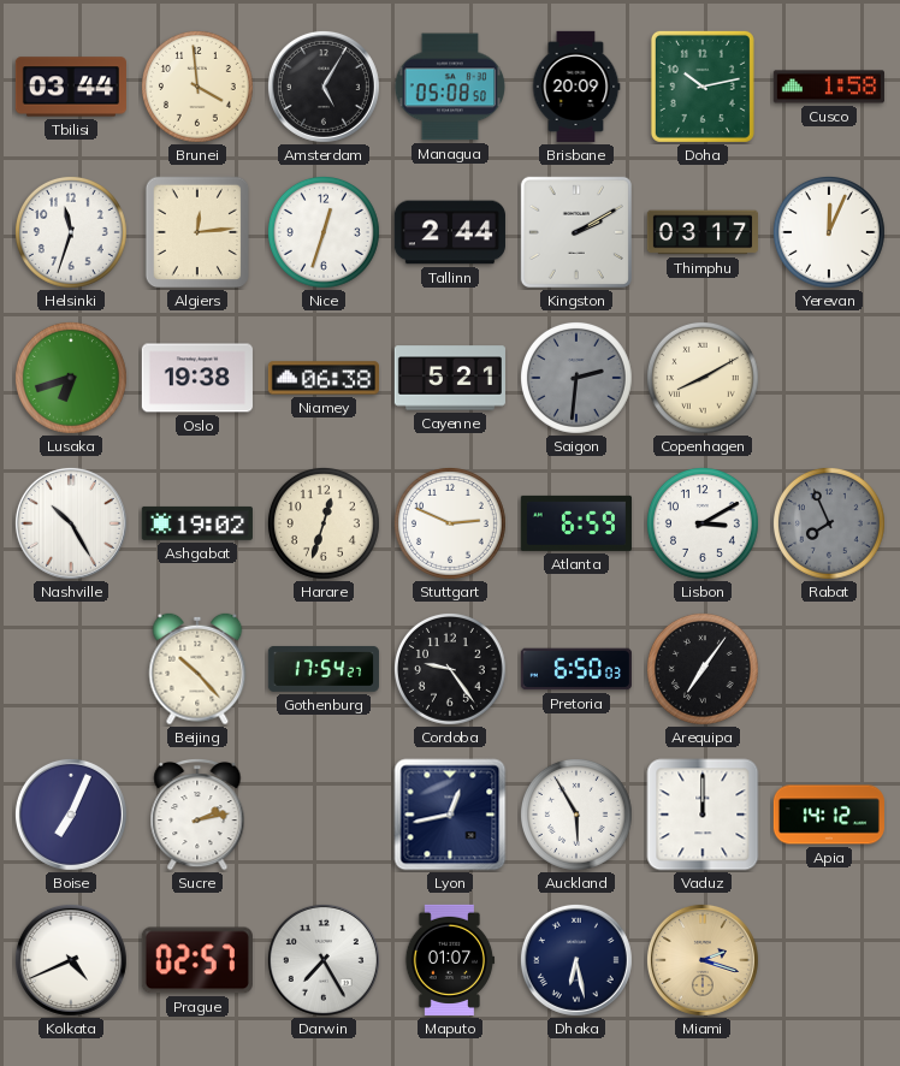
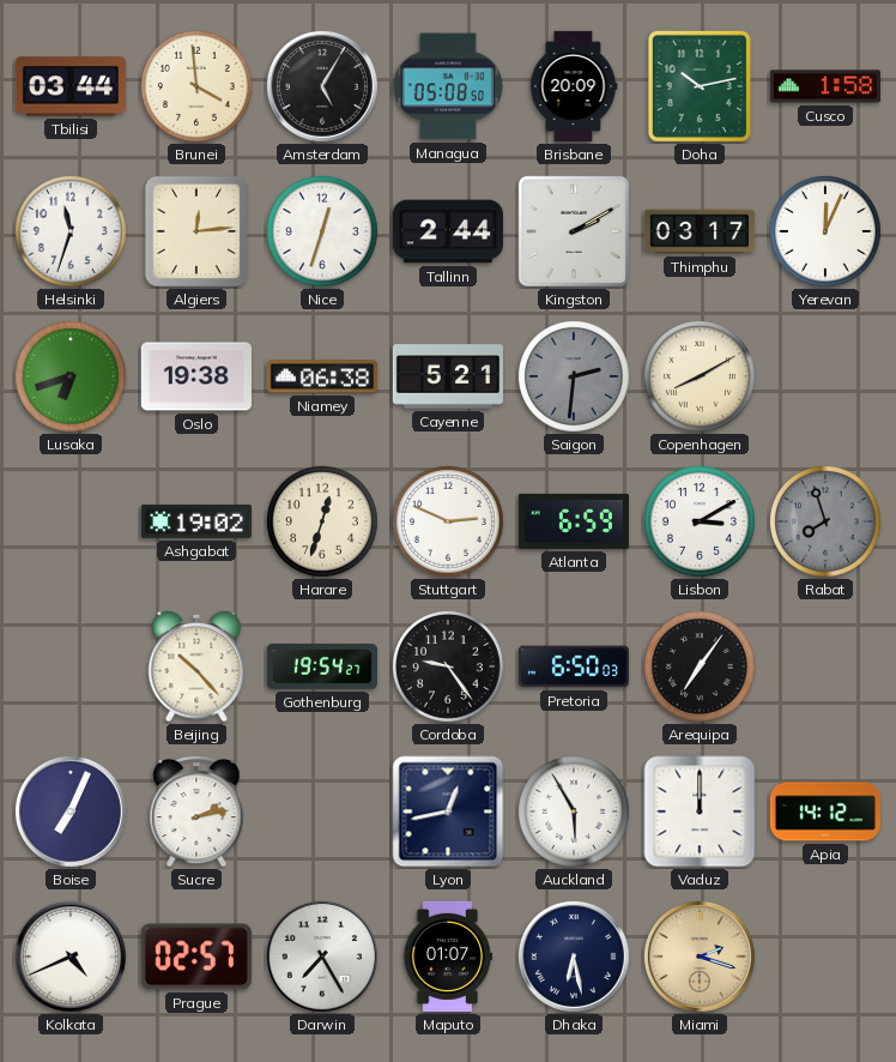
Nashville: 10:25 -> none
Rabat: 7:56 -> 7:57
Gothenburg: 17:54 -> 19:54
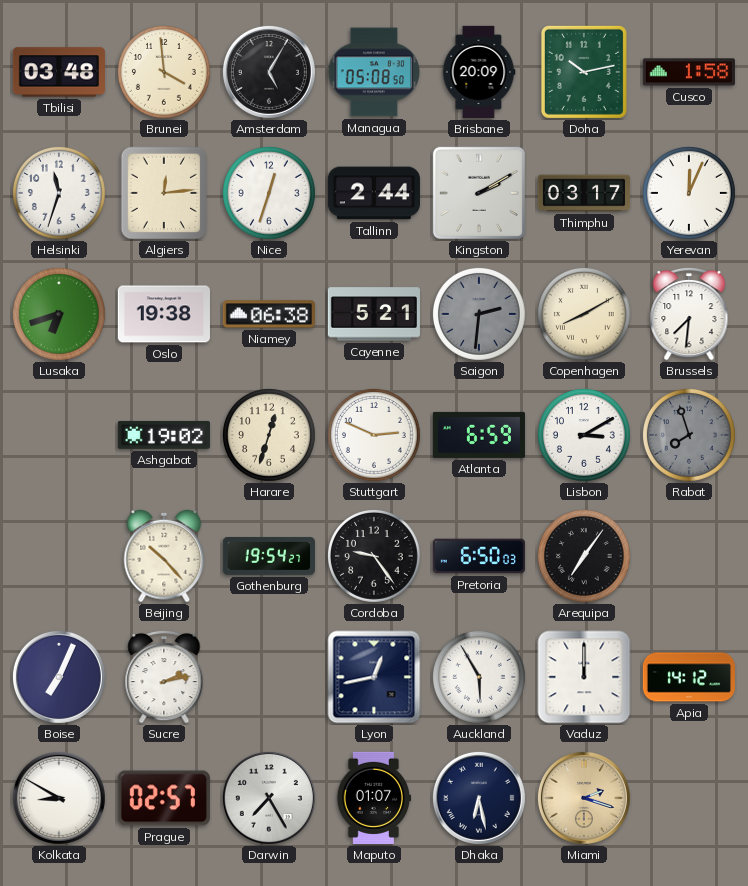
Tbilisi: 03:44 -> 03:48
Brussels: none -> 7:31
Kolkata: 4:41 -> 8:50
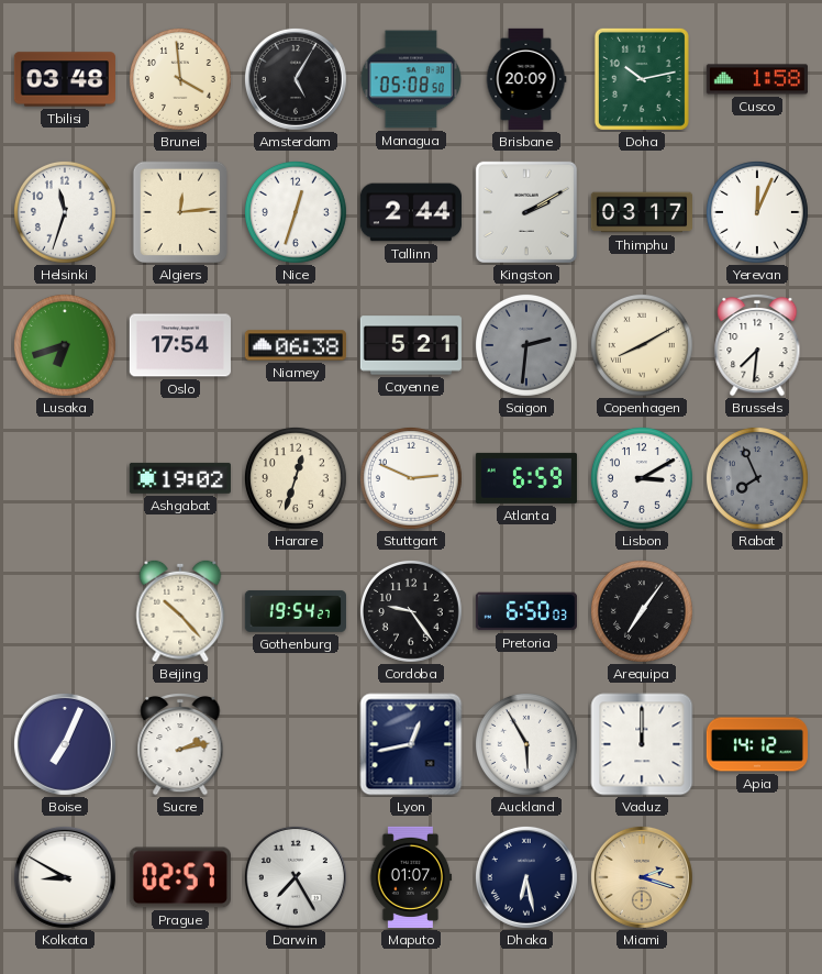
Oslo: 19:38 -> 17:54
Rabat: 7:57 -> 7:56
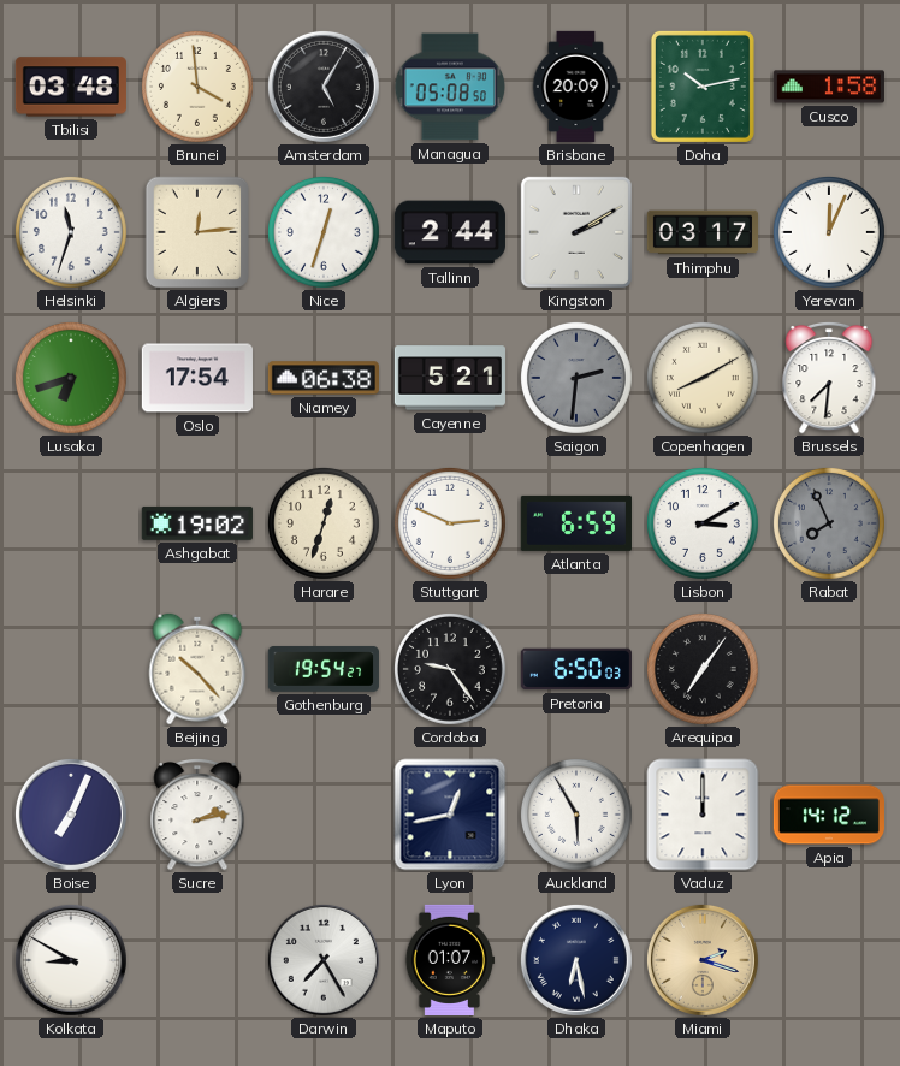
Prague: 02:57 -> none
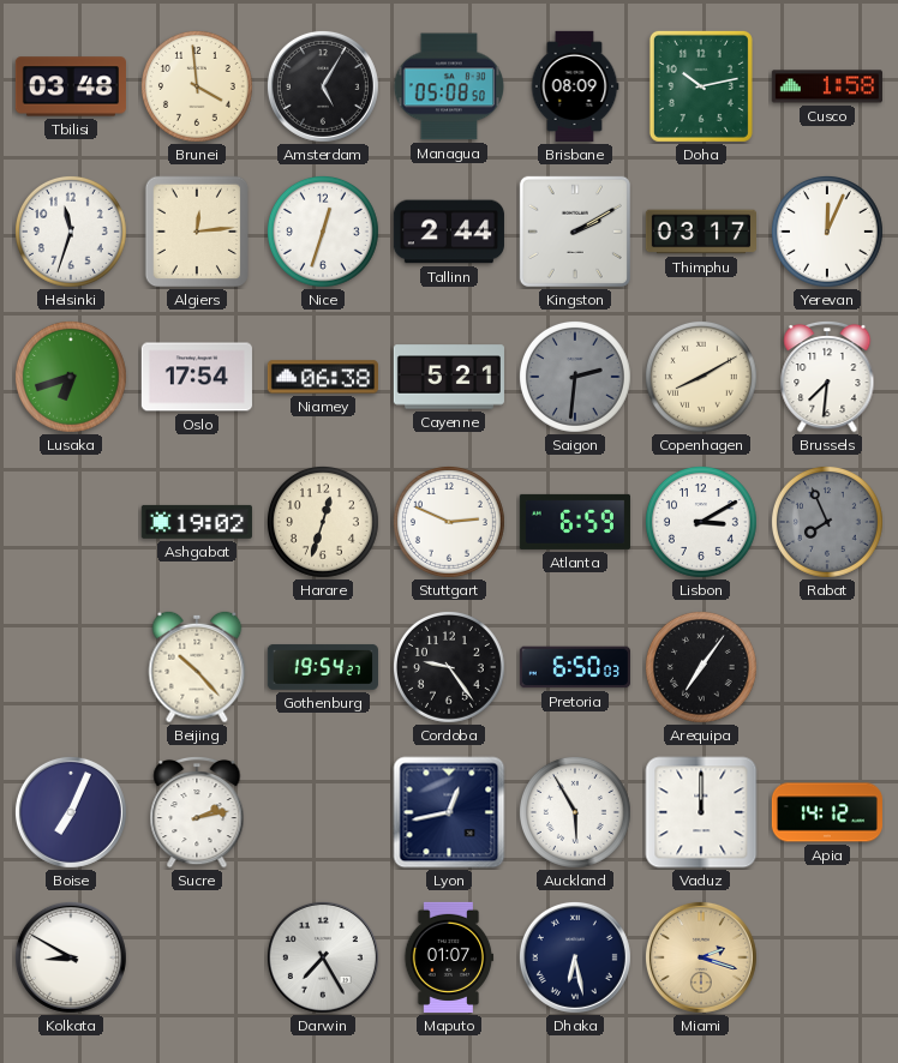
Brisbane: 20:09 -> 08:09
